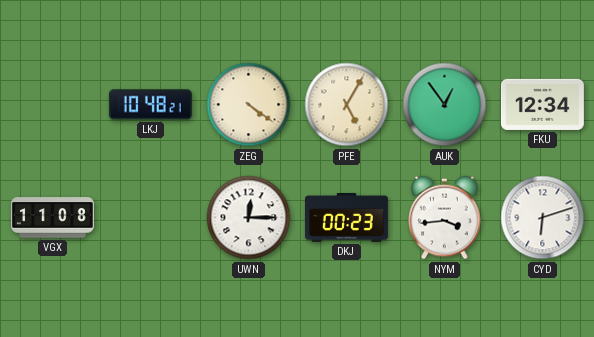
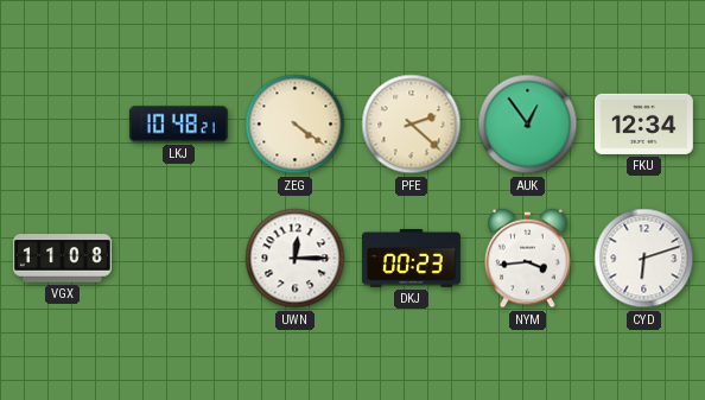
PFE: 5:05 -> 2:22
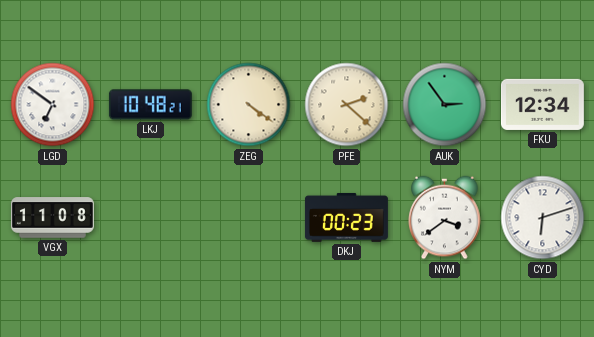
LGD: none -> 6:51
AUK: 12:54 -> 2:54
UWN: 12:15 -> none
NYM: 3:44 -> 3:39
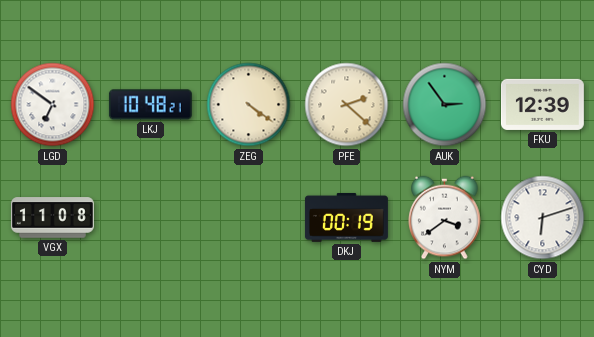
FKU: 12:34 -> 12:39
DKJ: 00:23 -> 00:19
